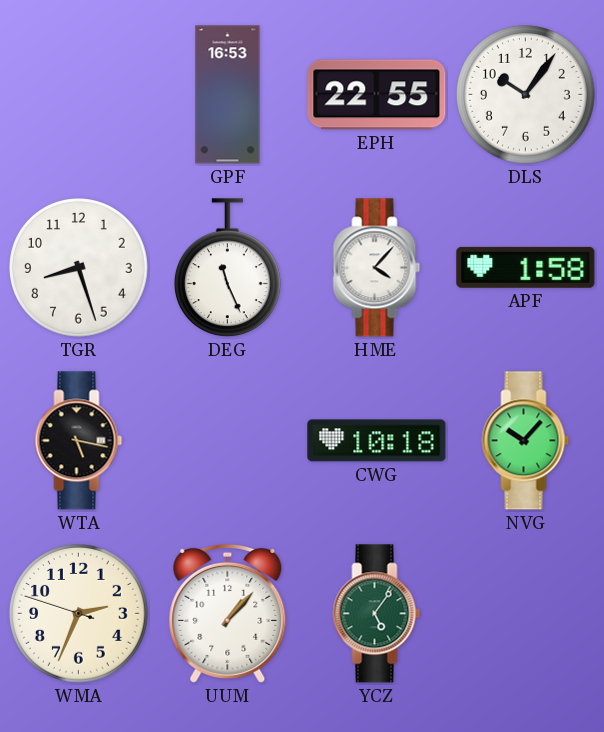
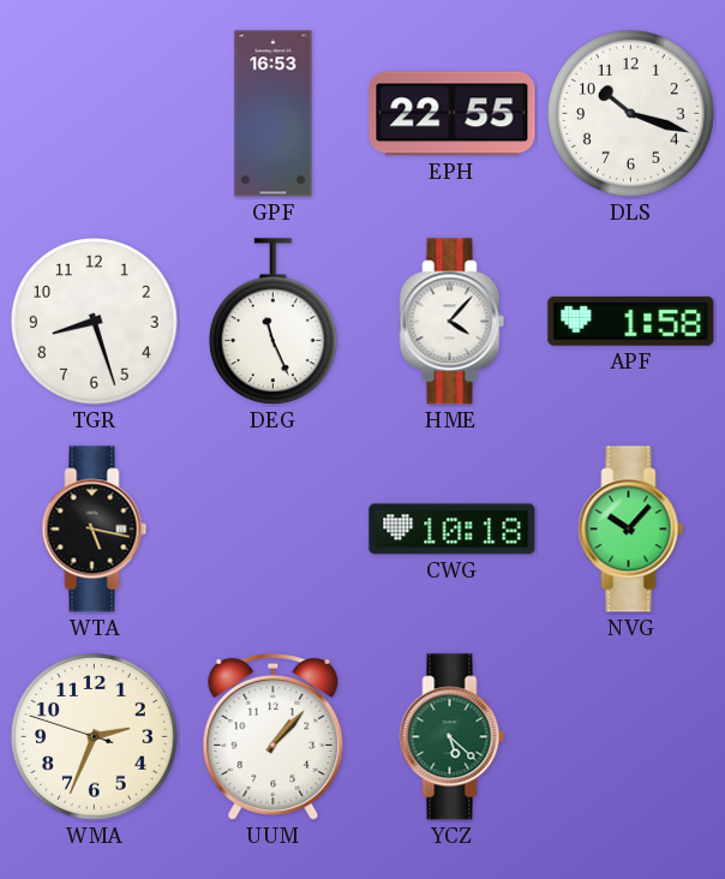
DLS: 10:06 -> 10:18
YCZ: 5:06 -> 5:22
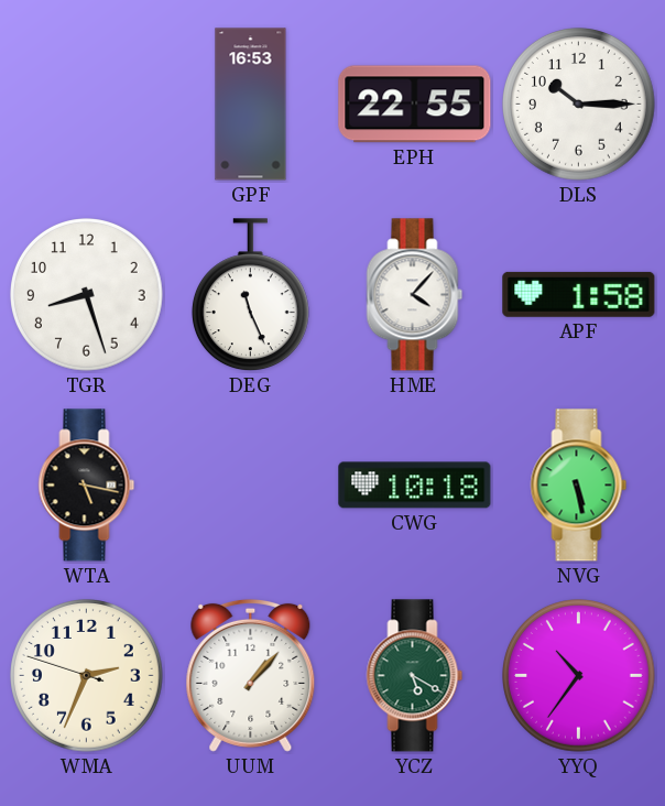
DLS: 10:18 -> 10:15
NVG: 10:07 -> 5:28
YCZ: 5:22 -> 5:20
YYQ: none -> 10:36
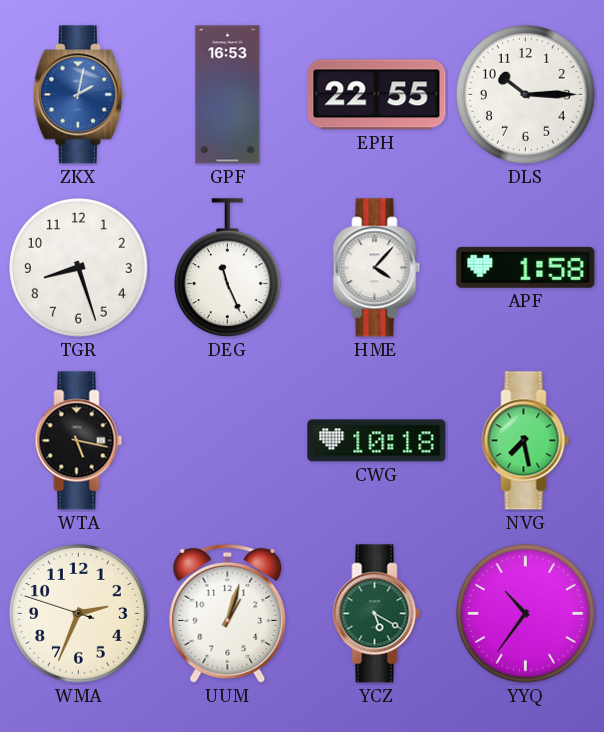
ZKX: none -> 2:02
NVG: 5:28 -> 7:28
UUM: 1:07 -> 1:03
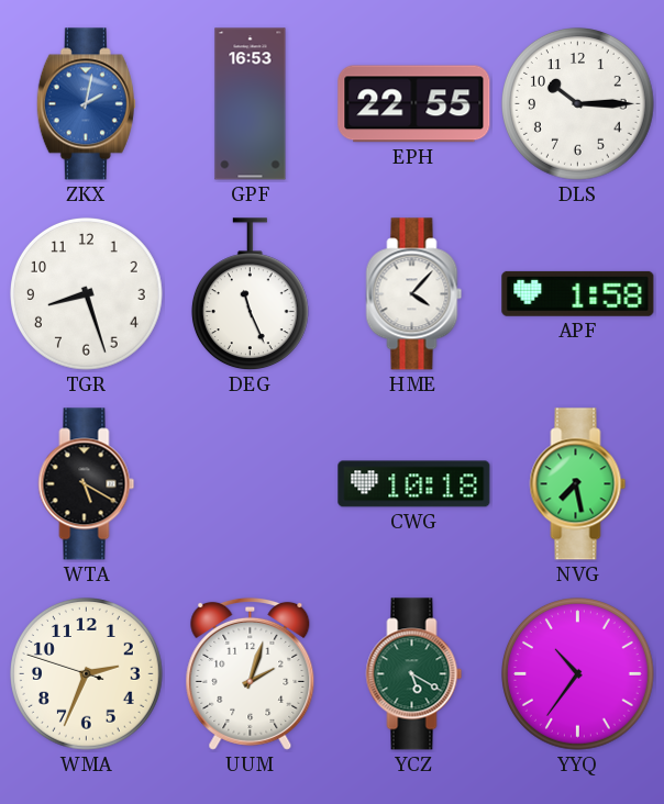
WTA: 5:17 -> 5:20
UUM: 1:03 -> 2:03
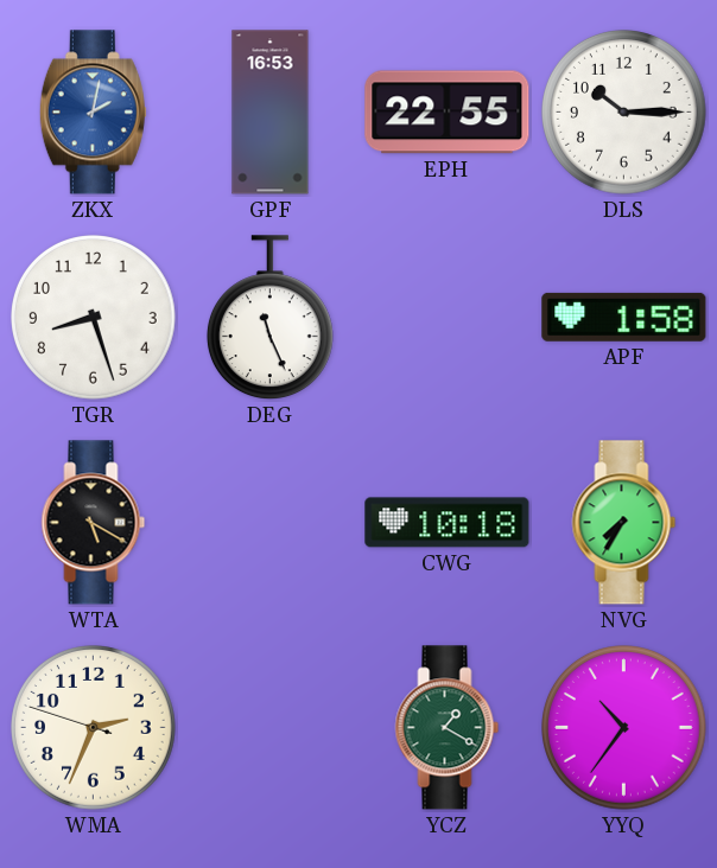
HME: 4:07 -> none
NVG: 7:28 -> 7:35
UUM: 2:03 -> none
YCZ: 5:20 -> 1:20
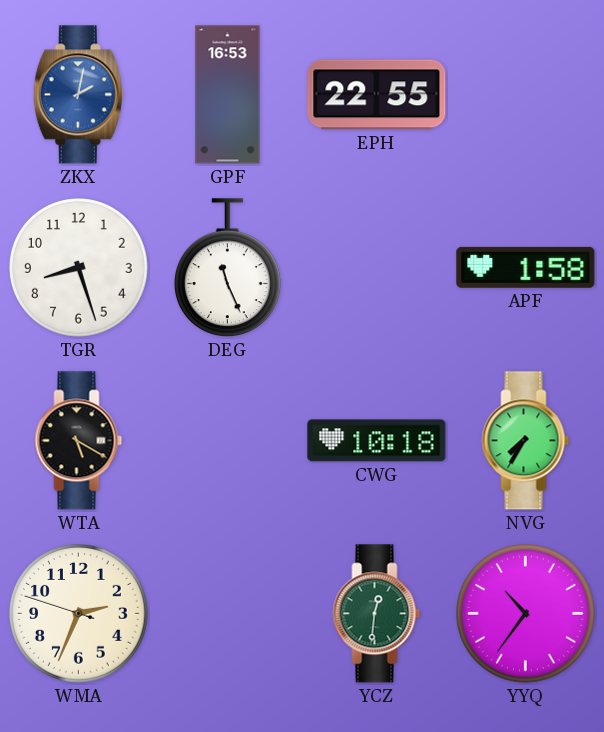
DLS: 10:15 -> none
YCZ: 1:20 -> 12:31
